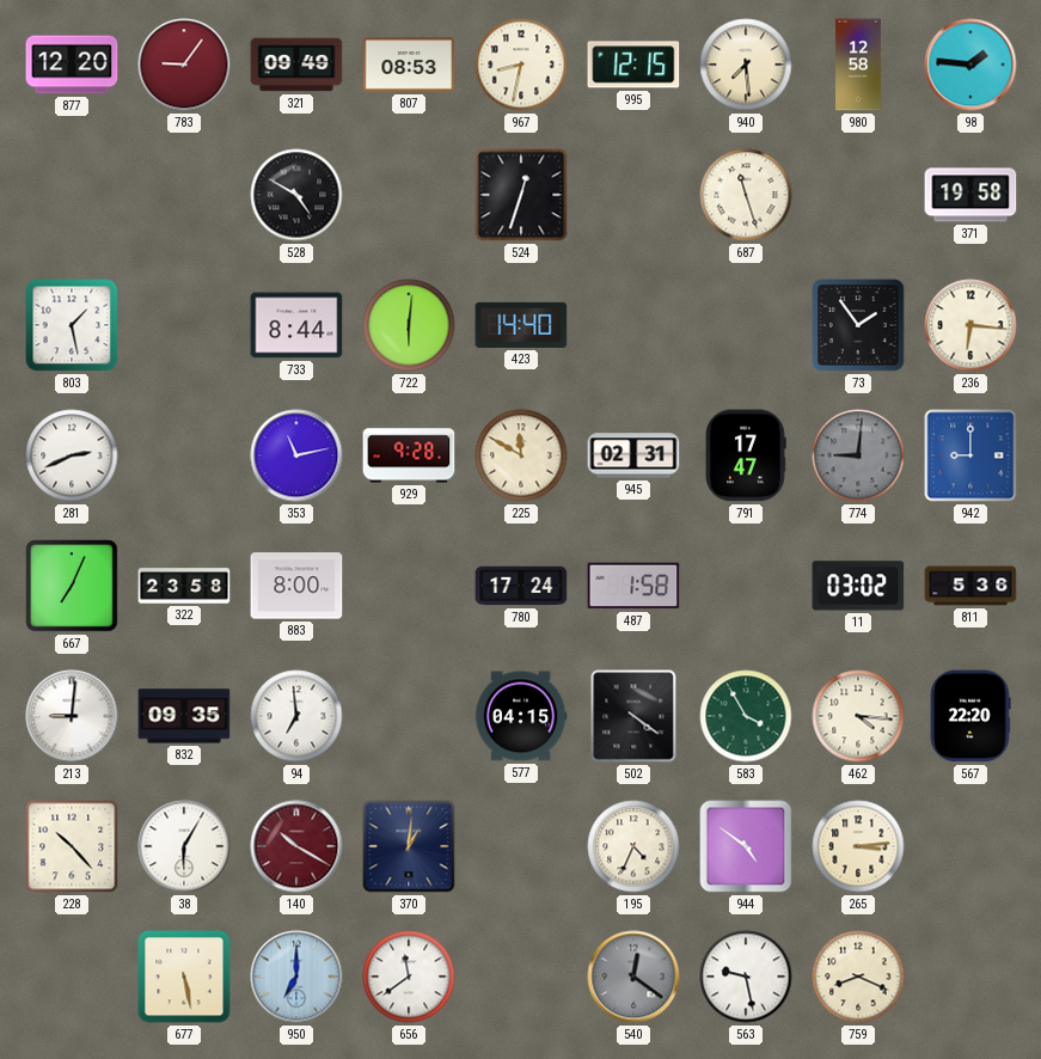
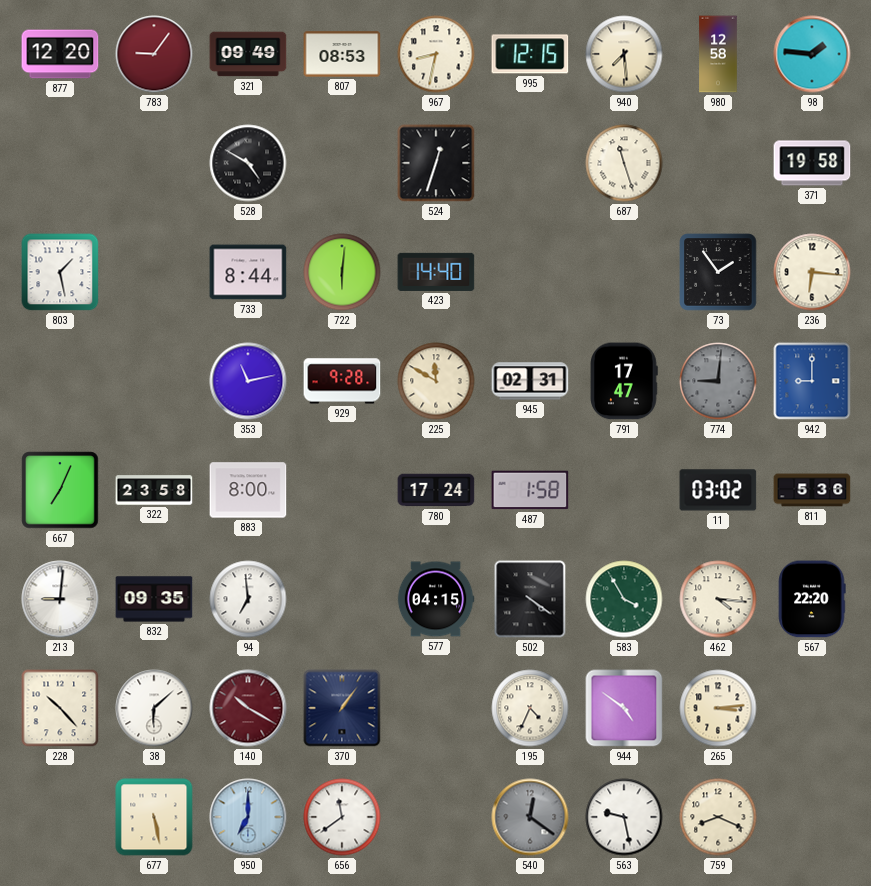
281: 2:41 -> none
38: 6:05 -> 6:08
370: 1:01 -> 1:06
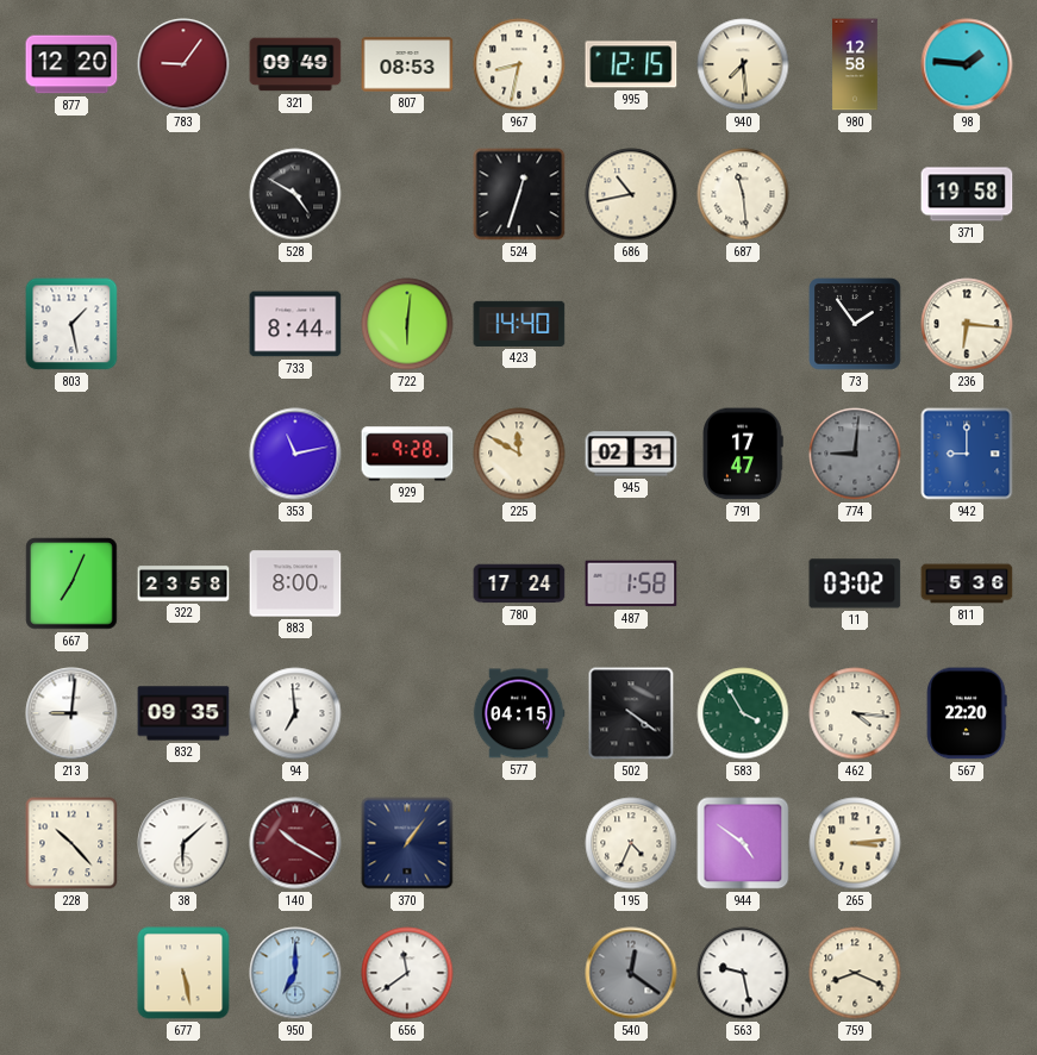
686: none -> 10:43
687: 11:27 -> 11:29
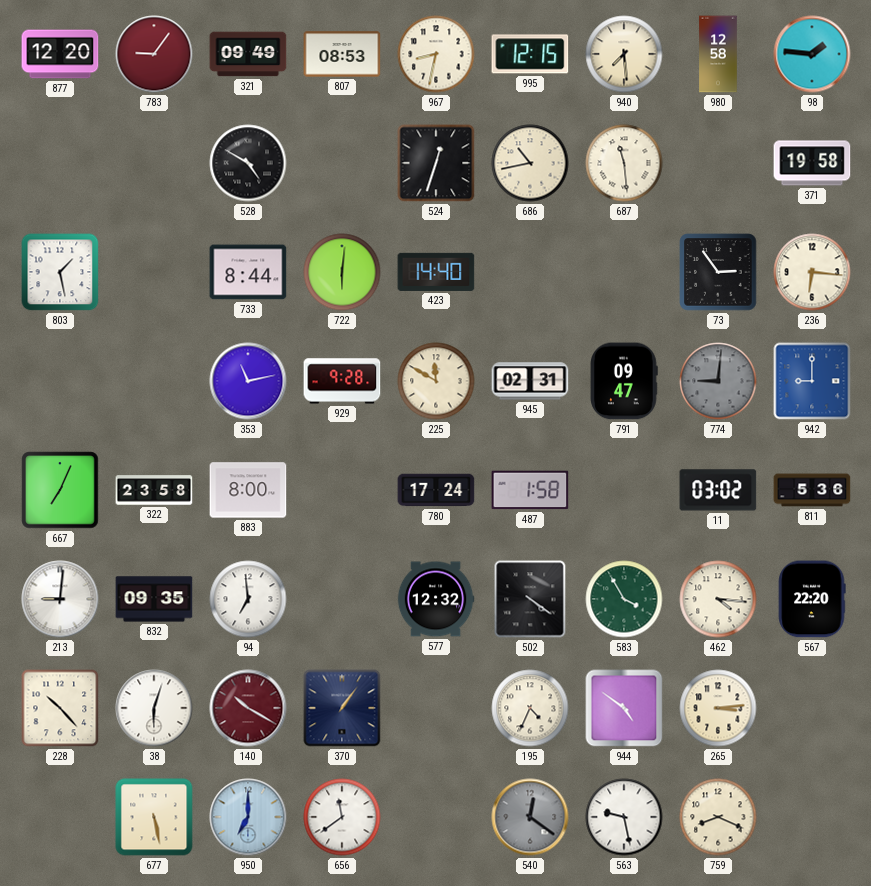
73: 1:54 -> 2:54
791: 17:47 -> 09:47
577: 04:15 -> 12:32
38: 6:08 -> 6:03
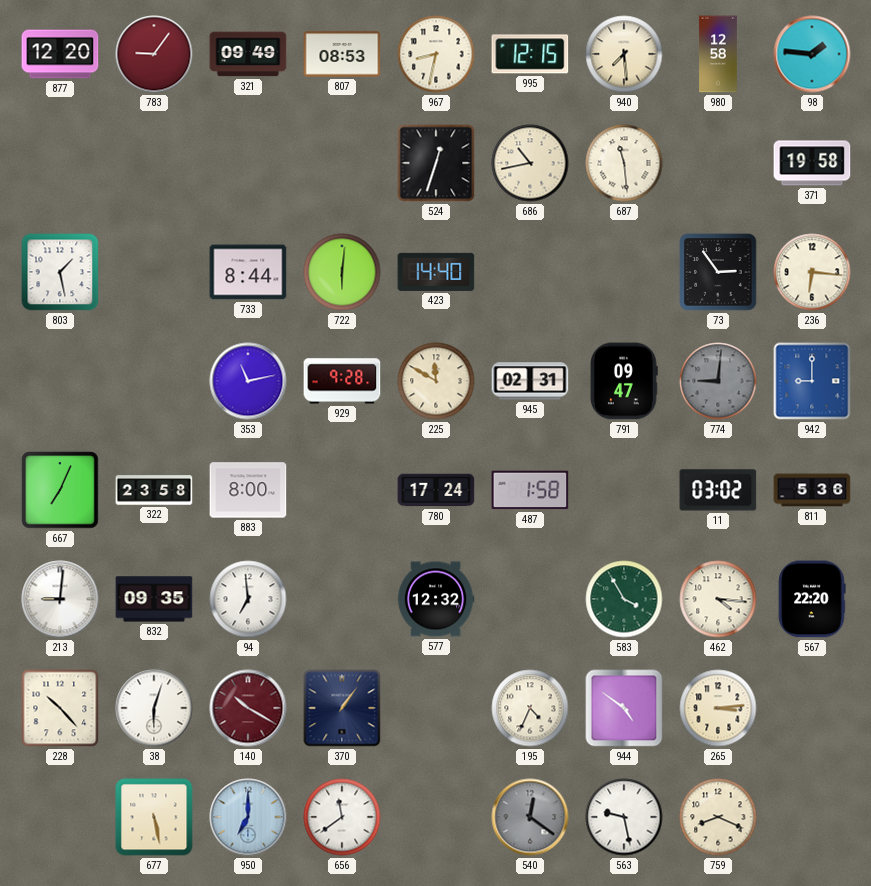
528: 4:50 -> none
502: 4:21 -> none
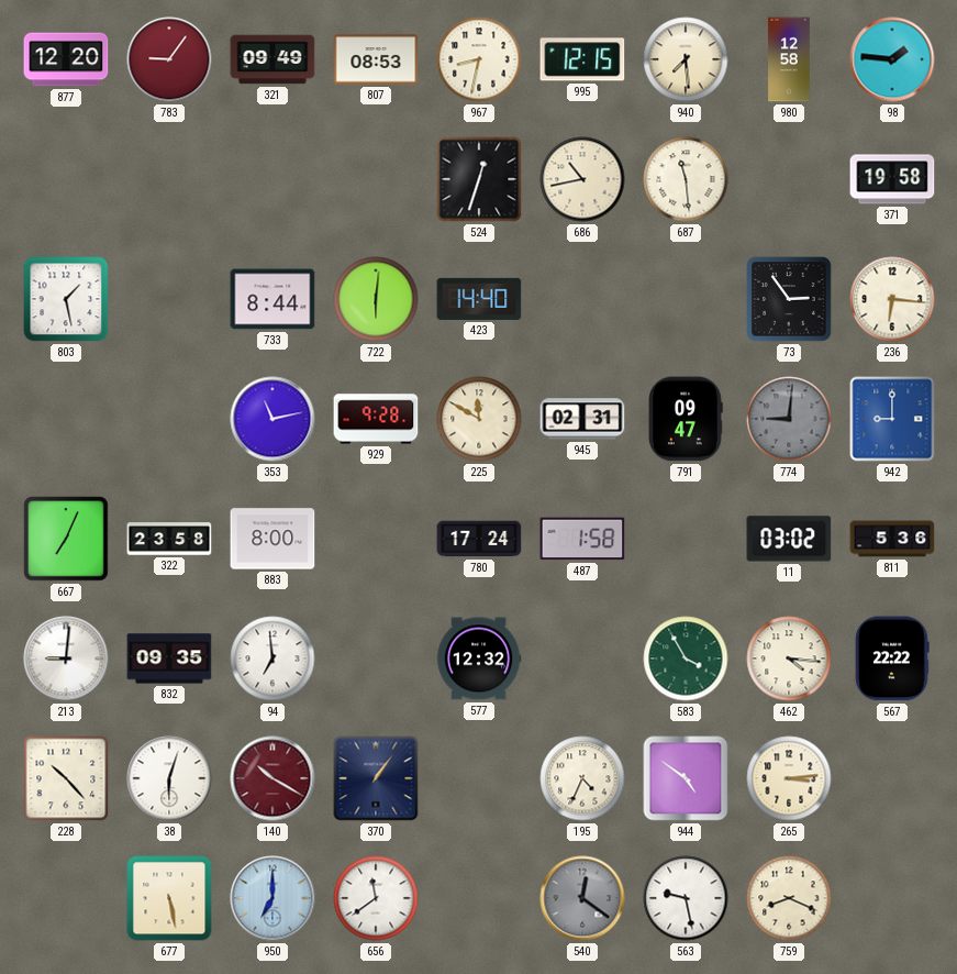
567: 22:20 -> 22:22
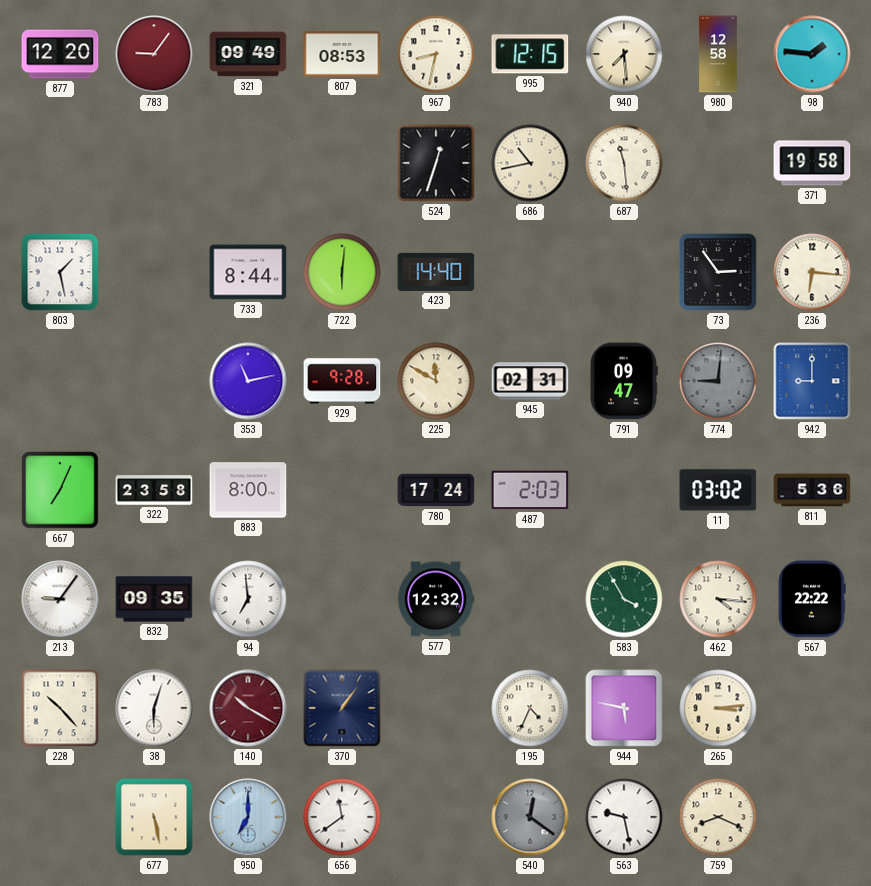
487: 1:58 -> 2:03
213: 9:01 -> 9:06
944: 4:51 -> 5:47
